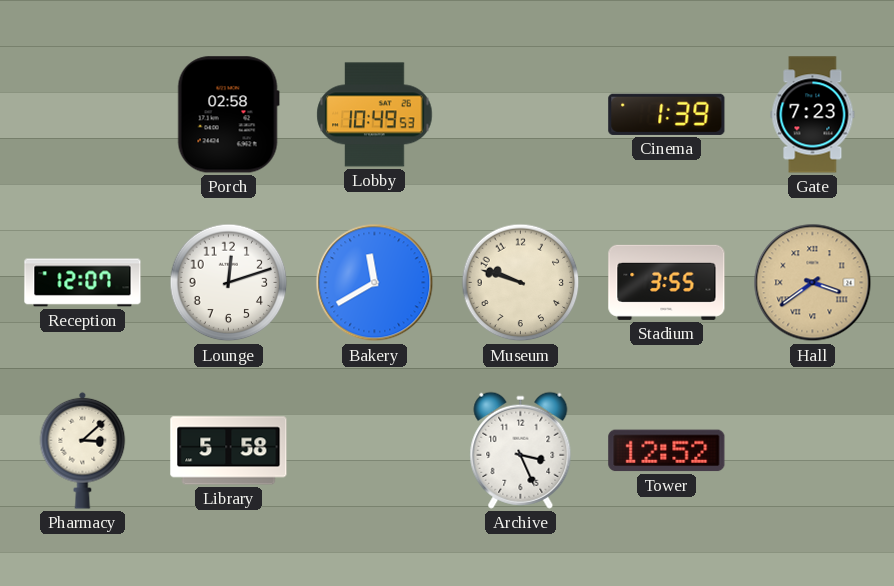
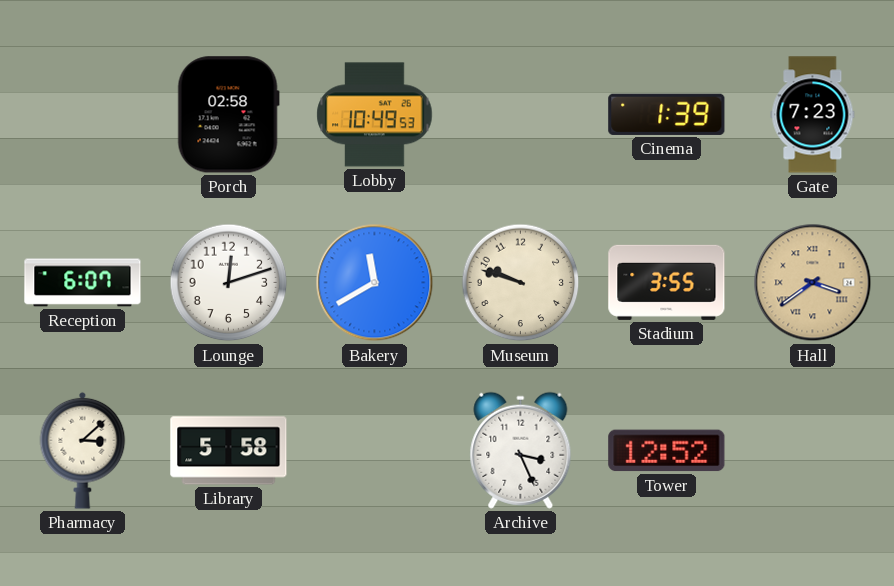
Reception: 12:07 -> 6:07
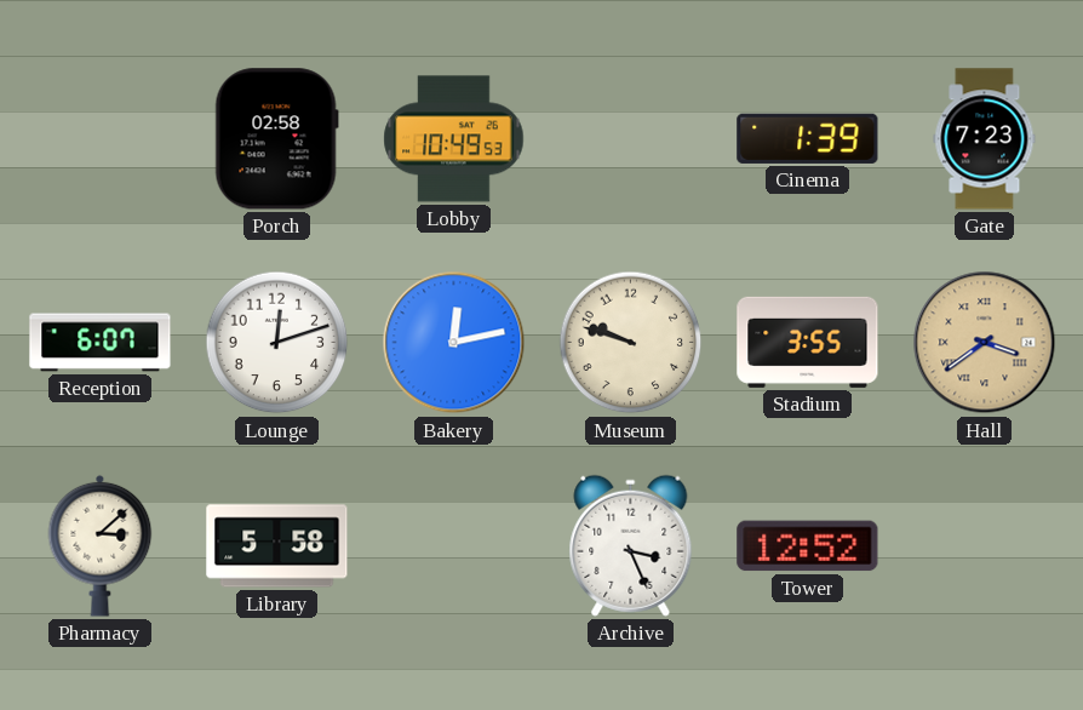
Bakery: 11:40 -> 12:13
